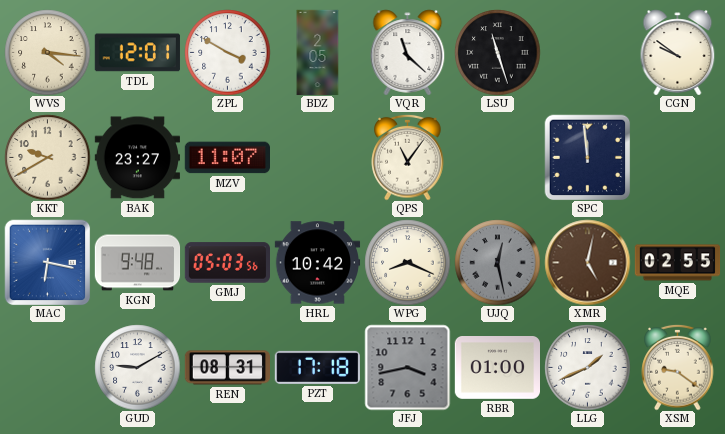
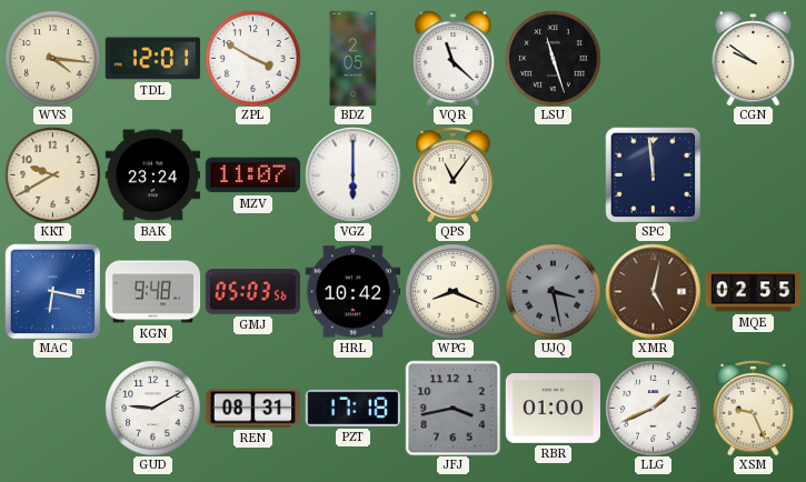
BAK: 23:27 -> 23:24
VGZ: none -> 6:00
UJQ: 12:28 -> 3:28
XSM: 9:21 -> 9:26
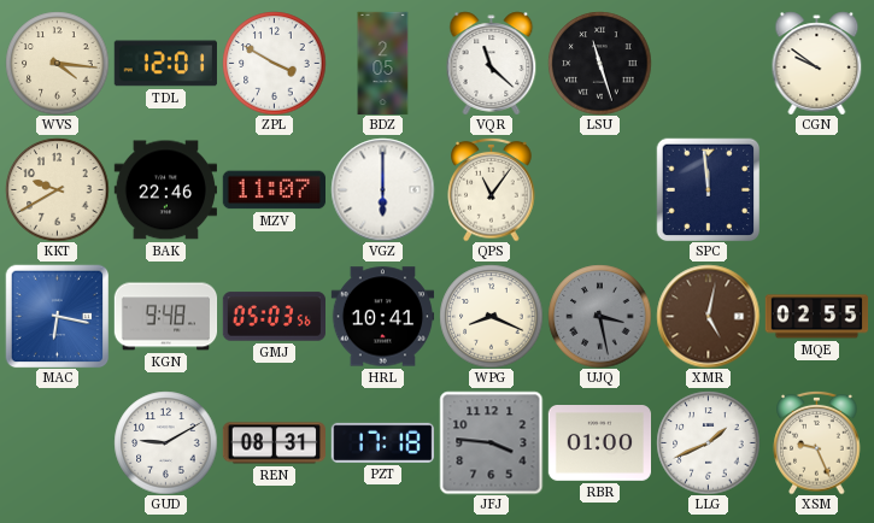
BAK: 23:24 -> 22:46
HRL: 10:42 -> 10:41
JFJ: 3:43 -> 3:46
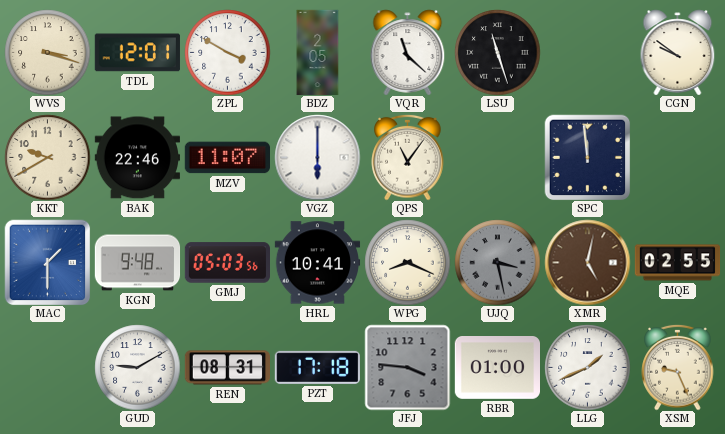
WVS: 4:16 -> 3:18
MAC: 6:17 -> 1:30
